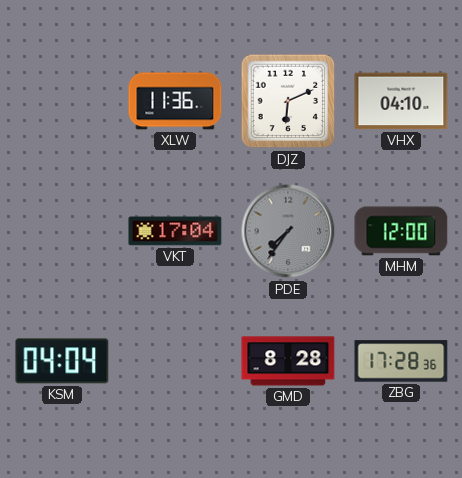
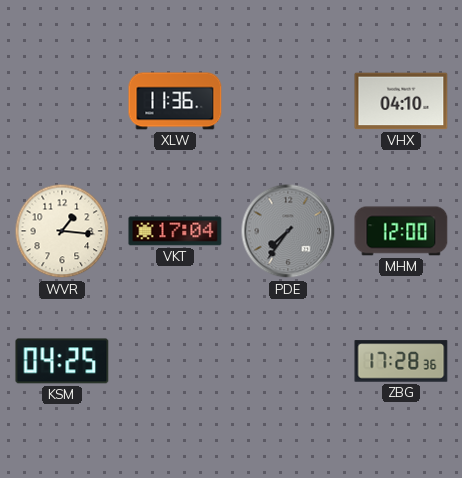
DJZ: 6:11 -> none
WVR: none -> 1:16
KSM: 04:04 -> 04:25
GMD: 8:28 -> none
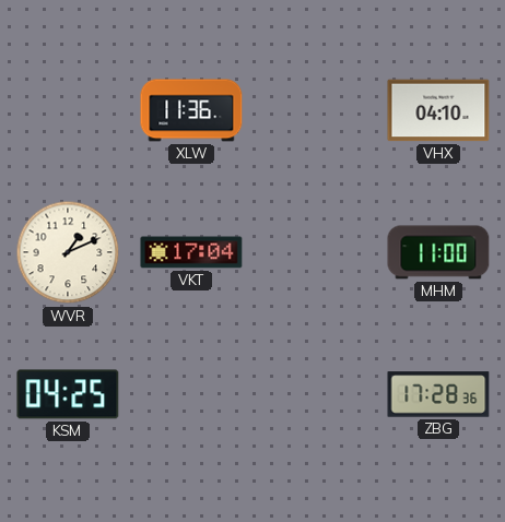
WVR: 1:16 -> 1:11
PDE: 7:36 -> none
MHM: 12:00 -> 11:00
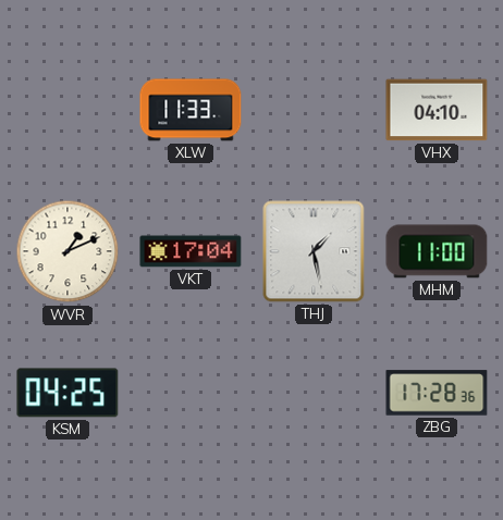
XLW: 11:36 -> 11:33
THJ: none -> 1:28
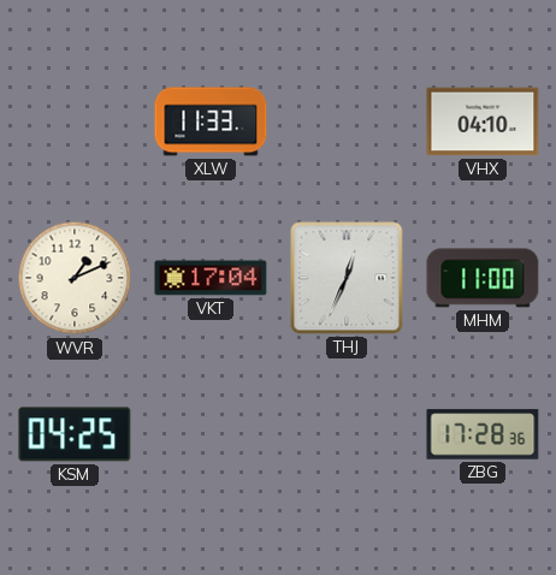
THJ: 1:28 -> 12:34
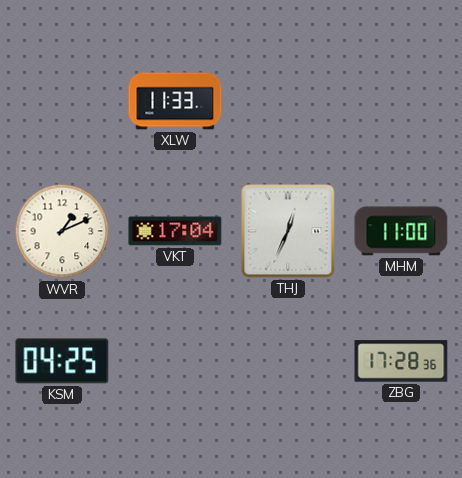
VHX: 04:10 -> none
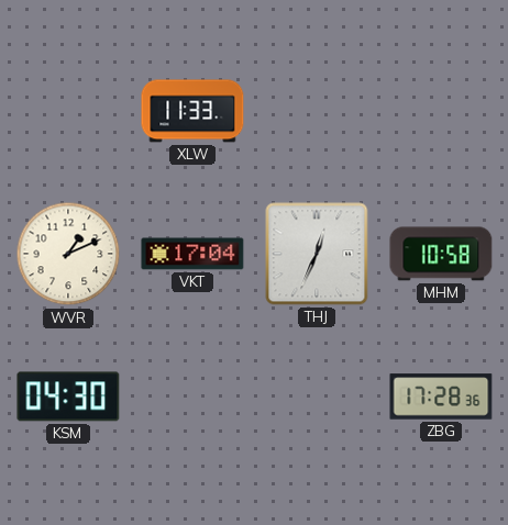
MHM: 11:00 -> 10:58
KSM: 04:25 -> 04:30
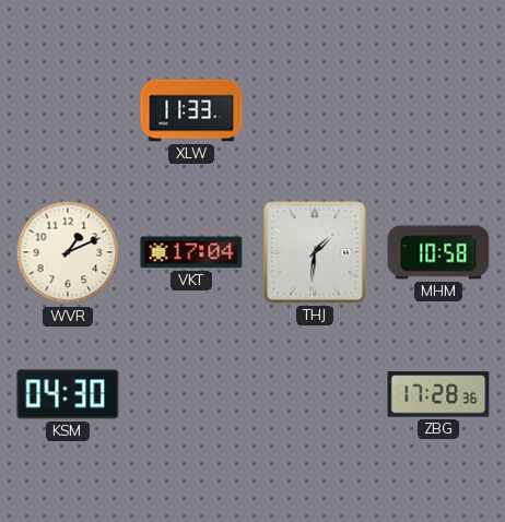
THJ: 12:34 -> 1:31
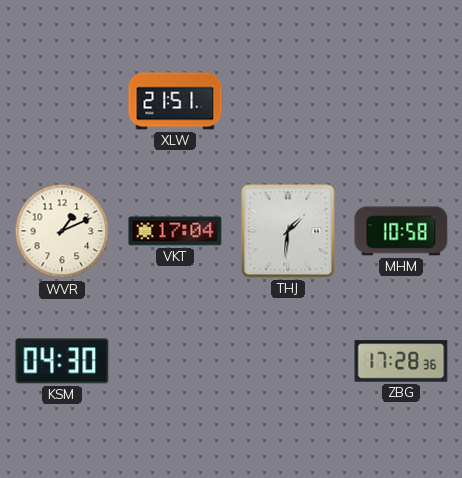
XLW: 11:33 -> 21:51
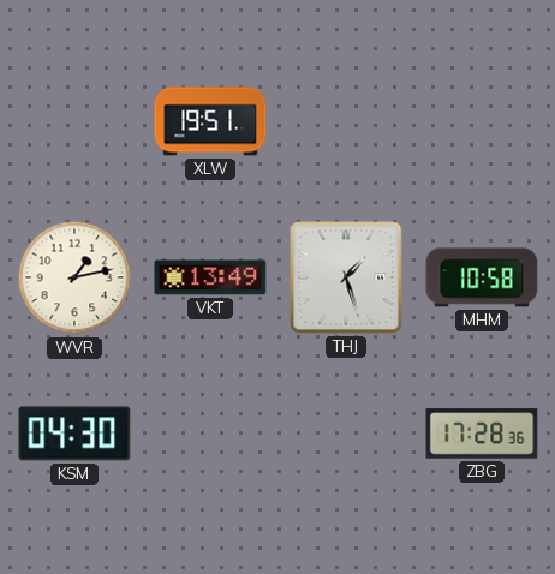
XLW: 21:51 -> 19:51
WVR: 1:11 -> 1:13
VKT: 17:04 -> 13:49
THJ: 1:31 -> 1:27
